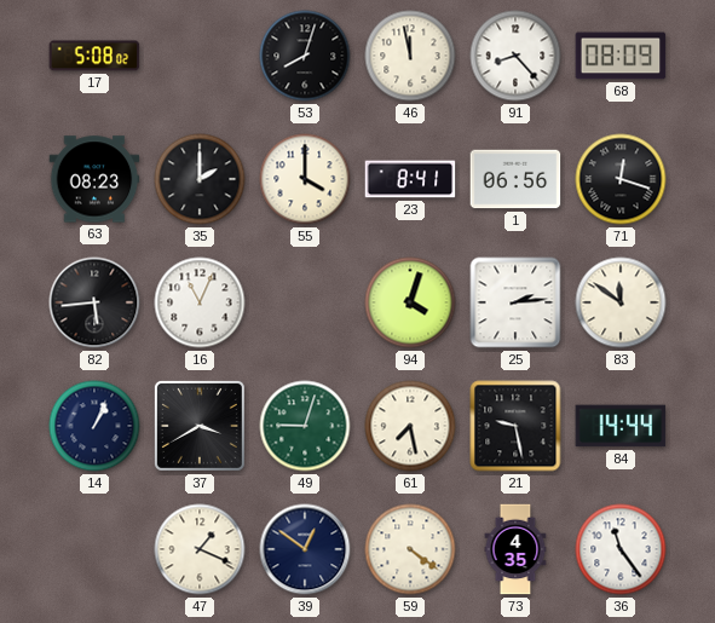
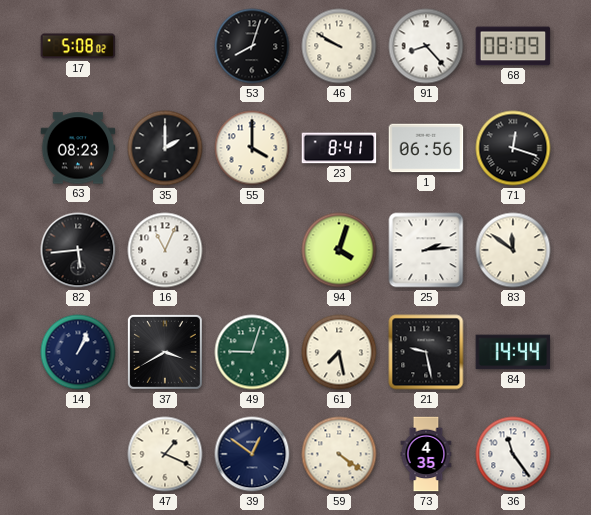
46: 11:58 -> 9:50
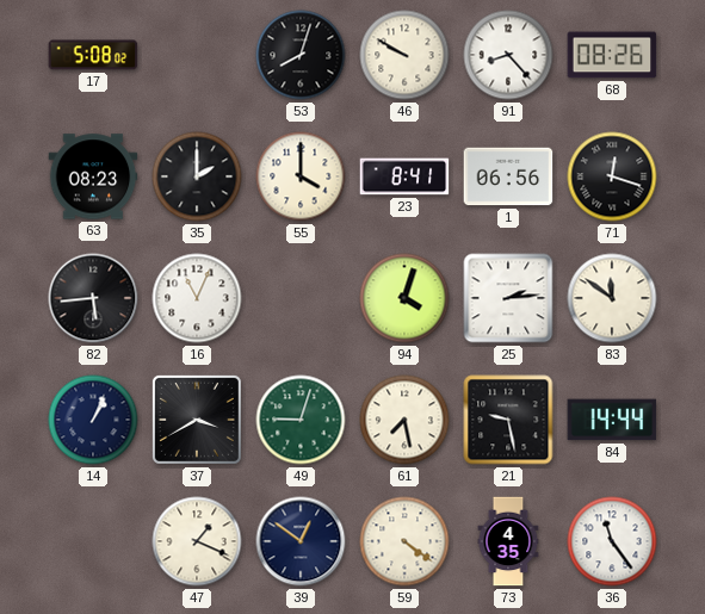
68: 08:09 -> 08:26
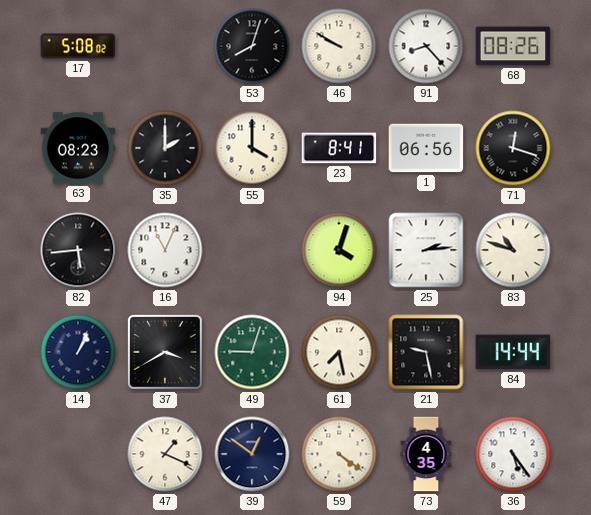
83: 11:51 -> 10:48
36: 11:24 -> 5:24
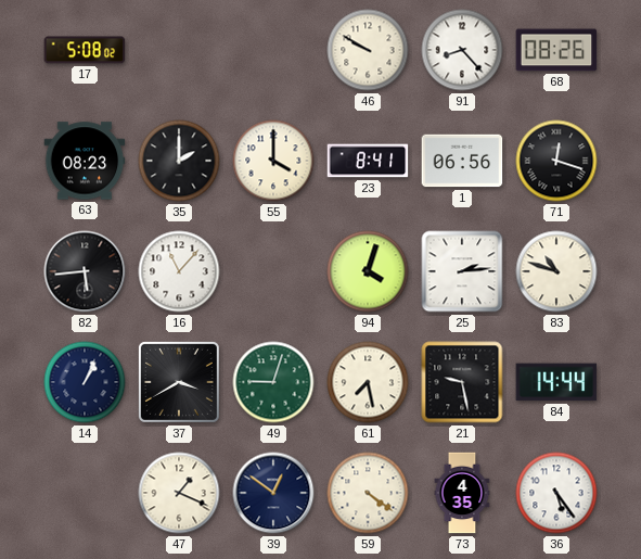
53: 8:03 -> none
16: 11:04 -> 11:07
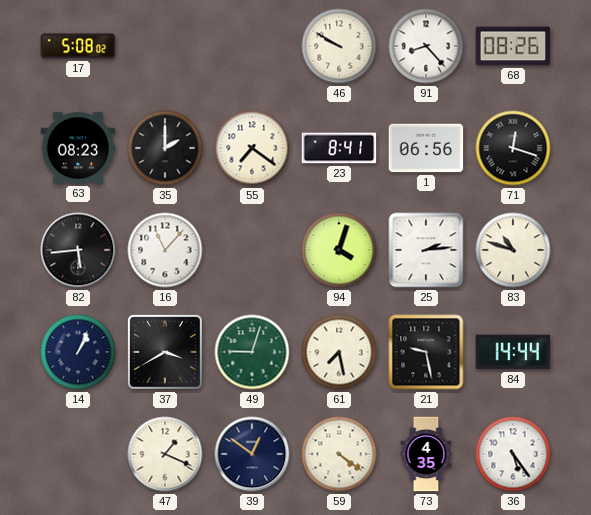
55: 4:00 -> 7:21
